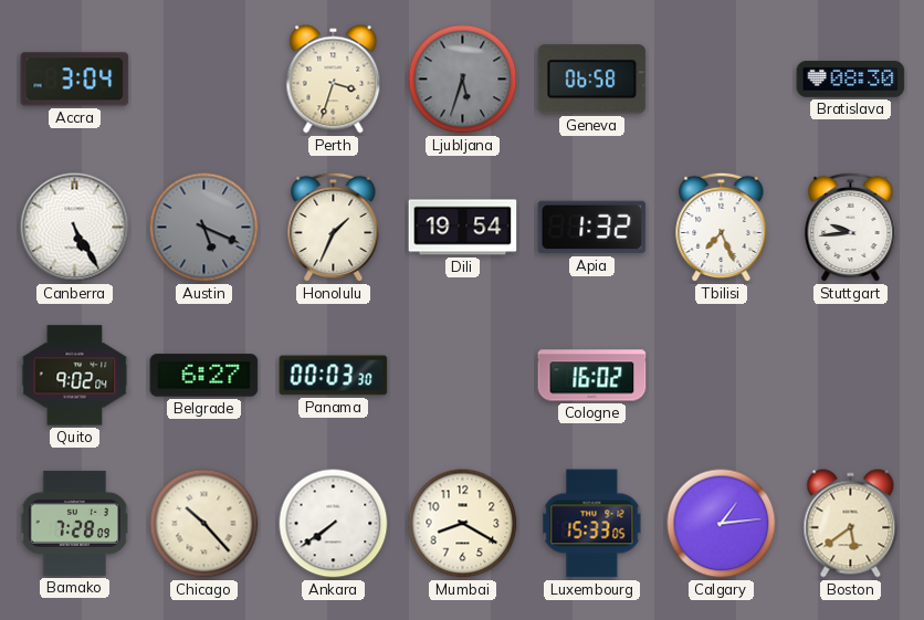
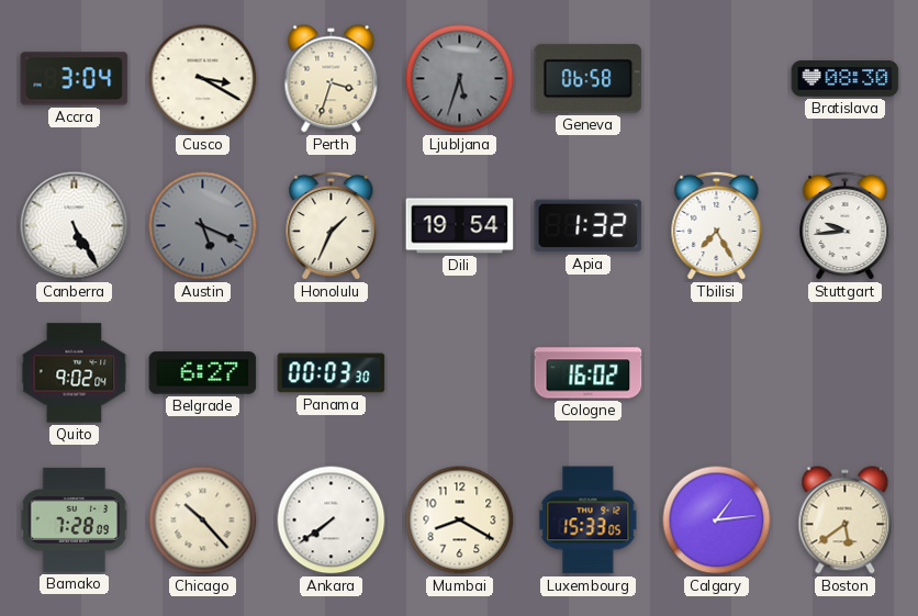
Cusco: none -> 3:20
Tbilisi: 7:26 -> 7:25
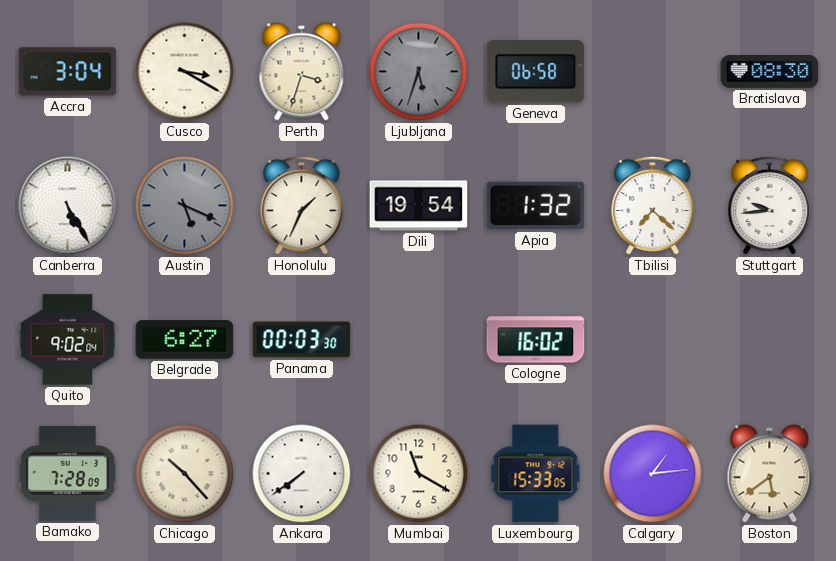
Tbilisi: 7:25 -> 7:22
Mumbai: 8:20 -> 11:20
